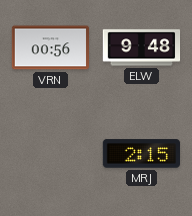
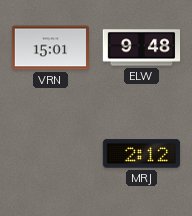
VRN: 00:56 -> 15:01
MRJ: 2:15 -> 2:12
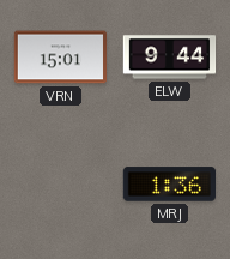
ELW: 9:48 -> 9:44
MRJ: 2:12 -> 1:36
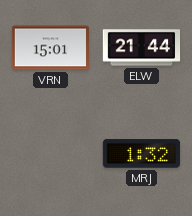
ELW: 9:44 -> 21:44
MRJ: 1:36 -> 1:32
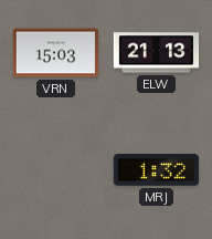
VRN: 15:01 -> 15:03
ELW: 21:44 -> 21:13
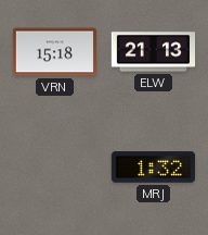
VRN: 15:03 -> 15:18
